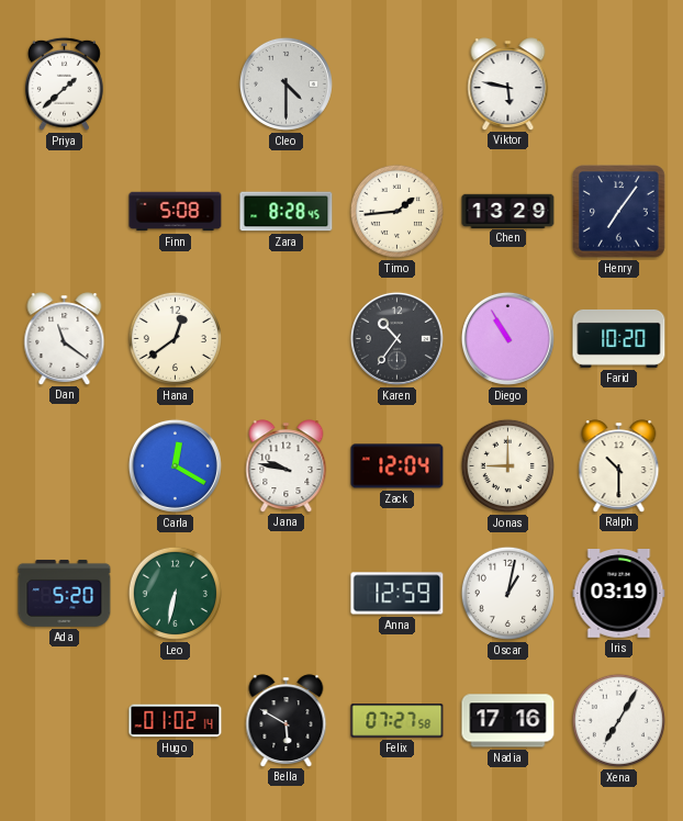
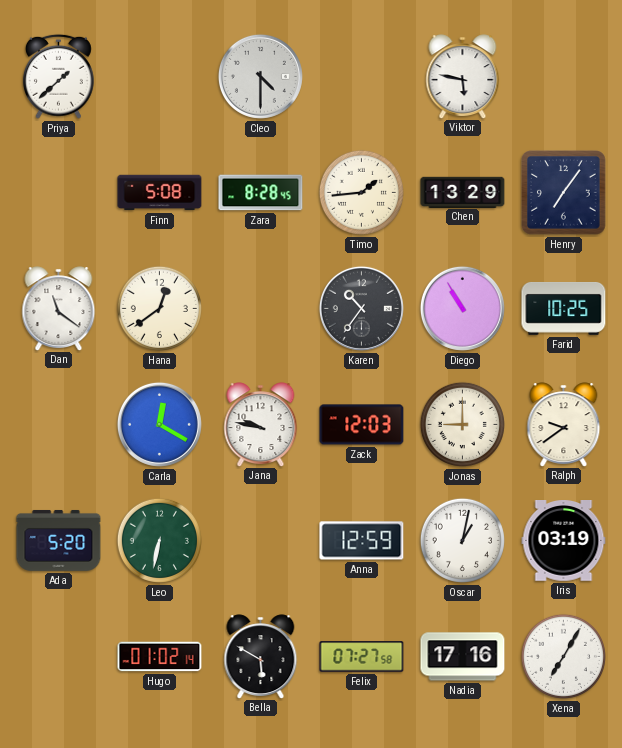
Farid: 10:20 -> 10:25
Zack: 12:04 -> 12:03
Ralph: 10:30 -> 9:39
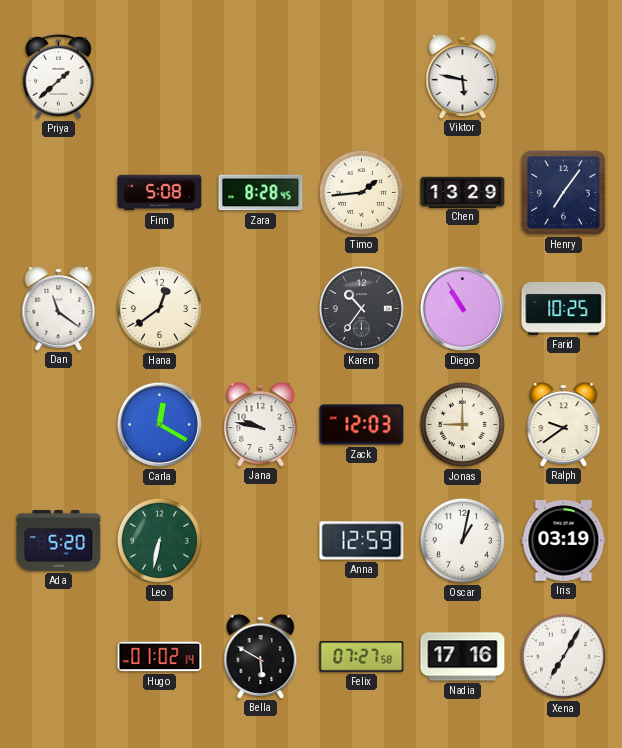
Cleo: 4:30 -> none
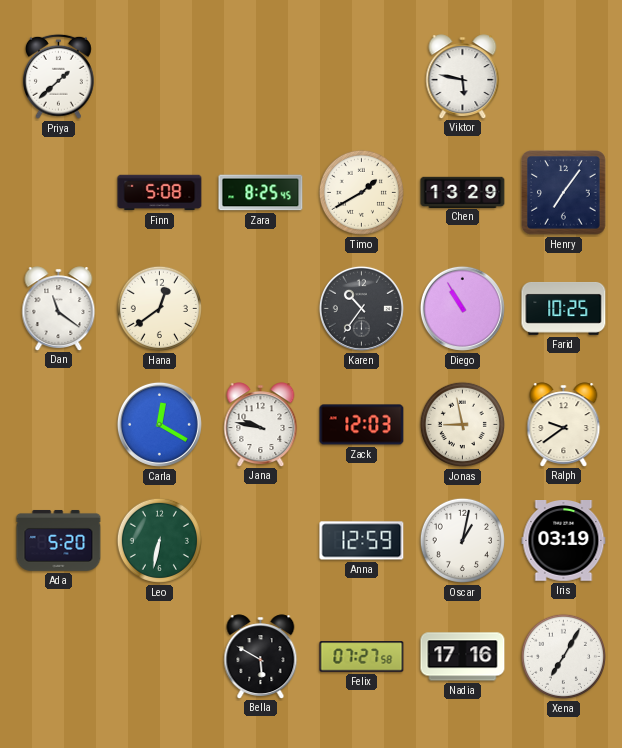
Zara: 8:28 -> 8:25
Timo: 1:44 -> 1:40
Jonas: 9:00 -> 8:58
Hugo: 01:02 -> none
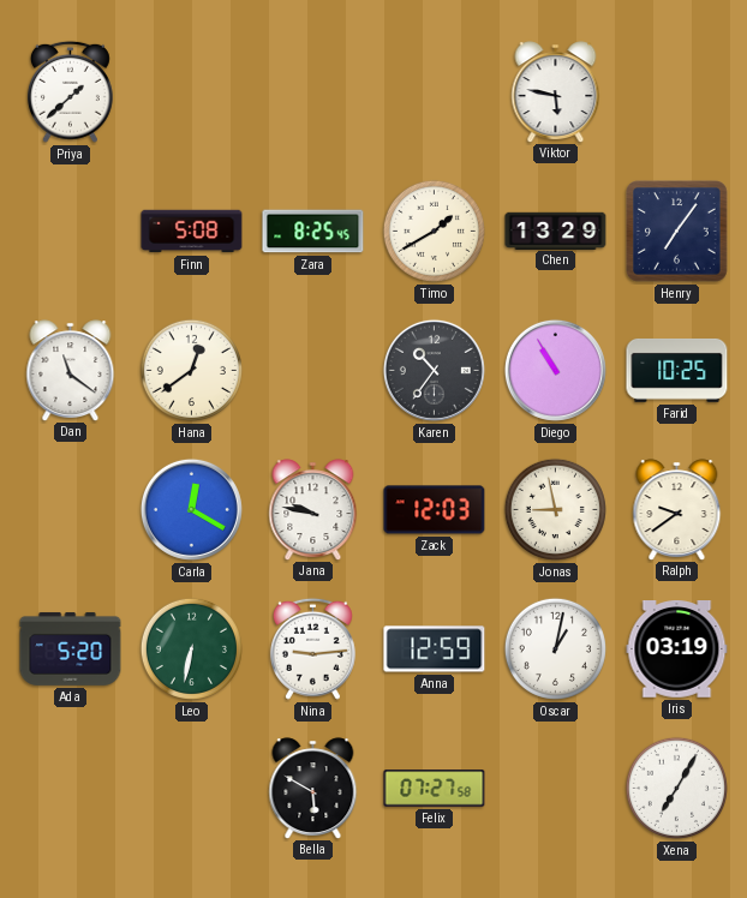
Nina: none -> 9:14
Nadia: 17:16 -> none
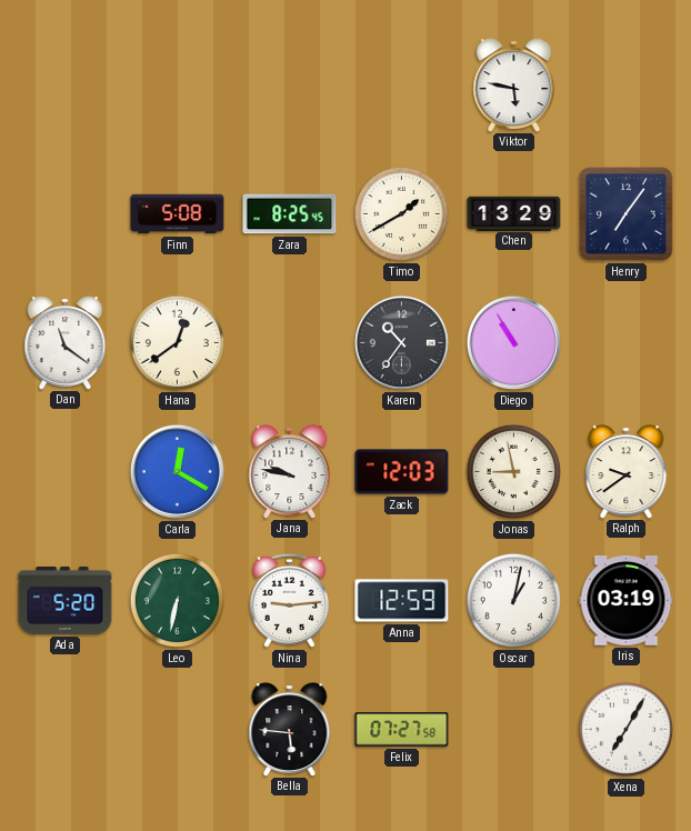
Priya: 1:38 -> none
Farid: 10:25 -> none
Bella: 5:50 -> 5:46
